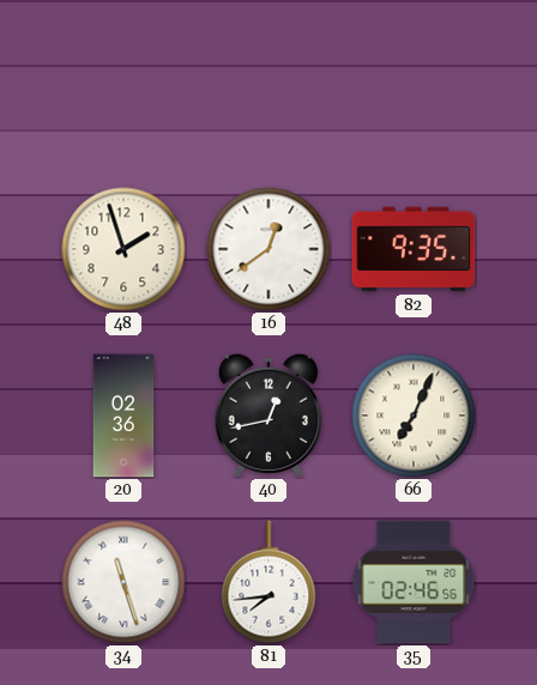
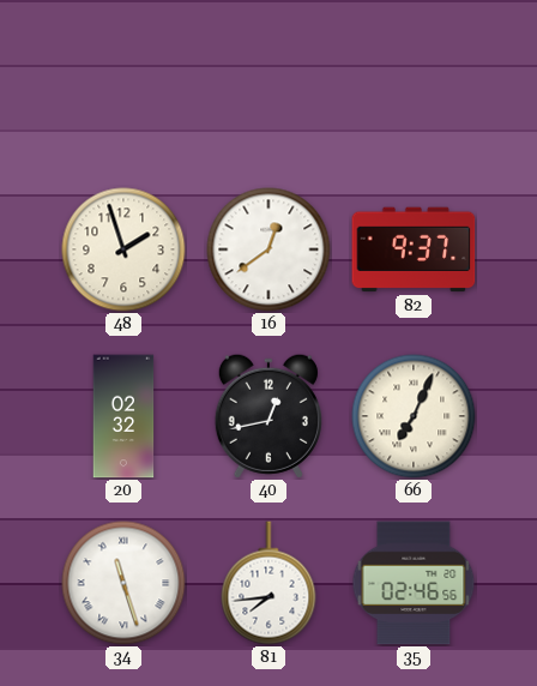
82: 9:35 -> 9:37
20: 02:36 -> 02:32
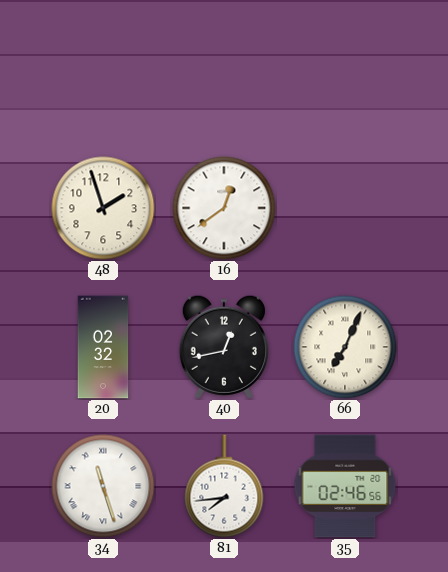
82: 9:37 -> none
